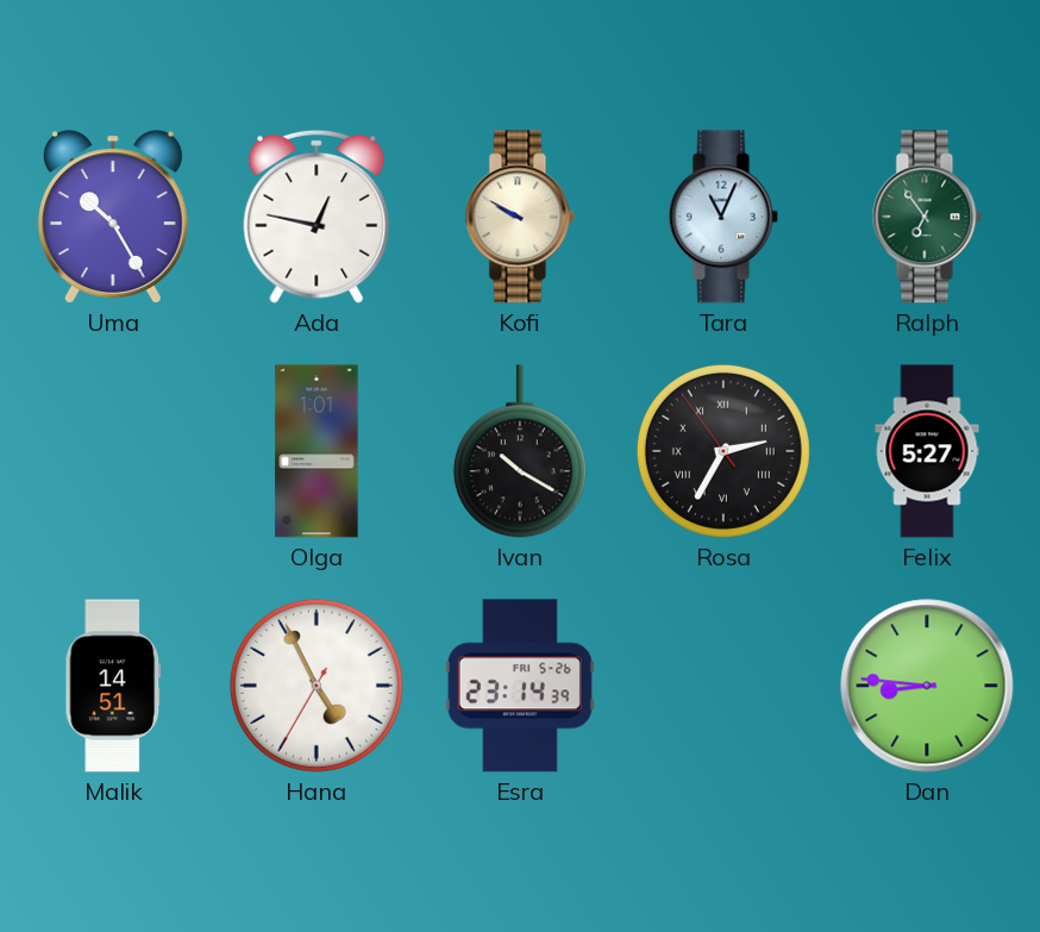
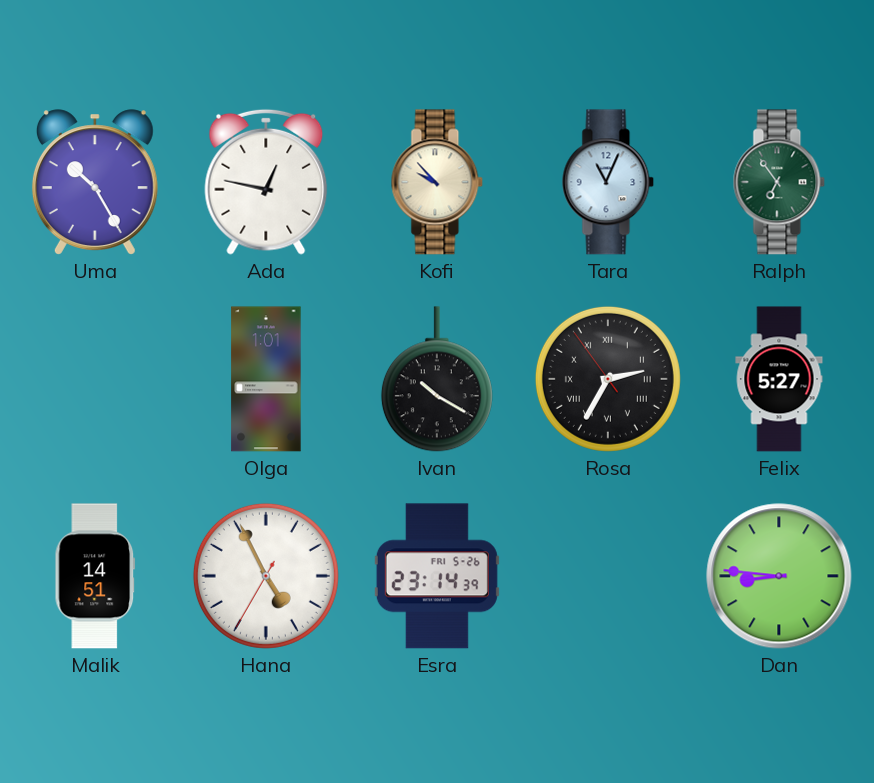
Kofi: 9:50 -> 9:53
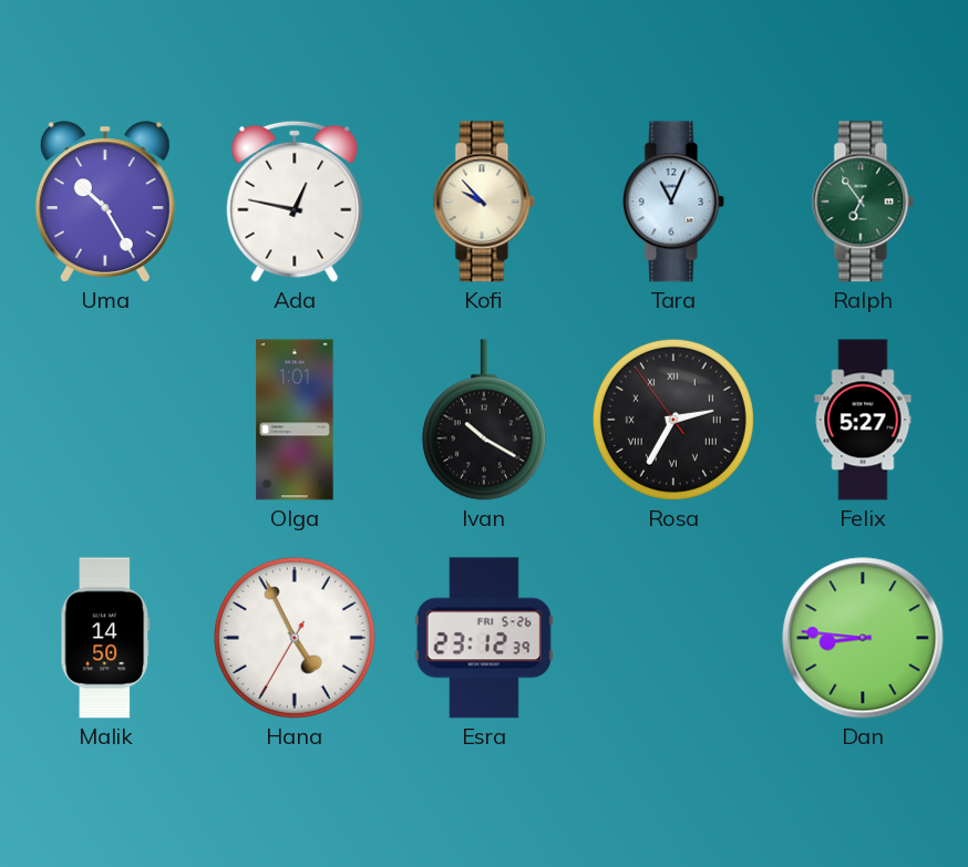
Malik: 14:51 -> 14:50
Esra: 23:14 -> 23:12
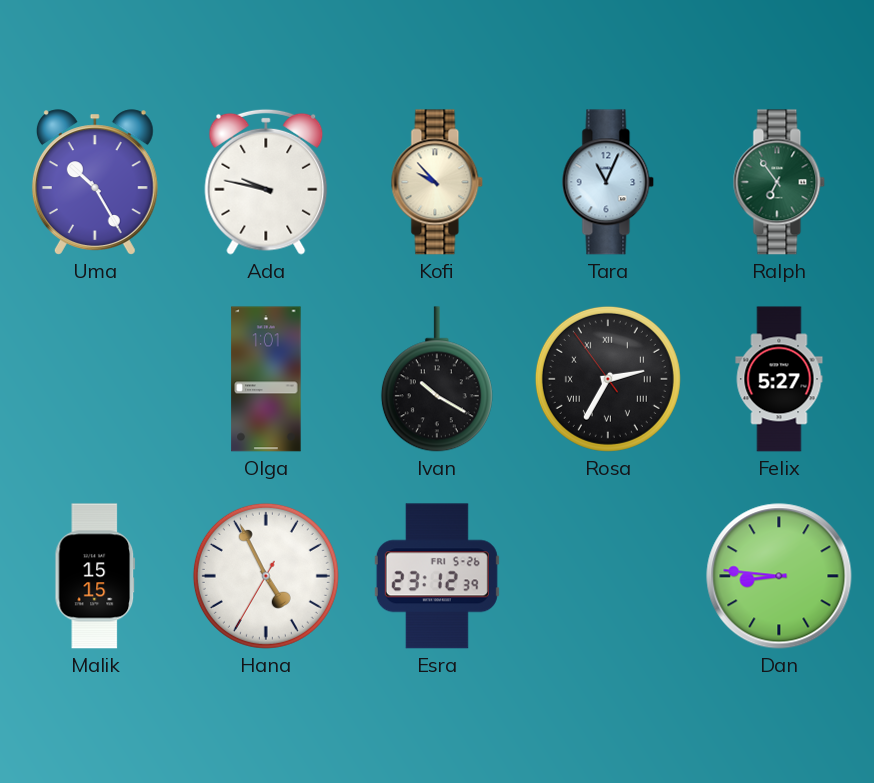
Ada: 12:47 -> 9:47
Malik: 14:50 -> 15:15
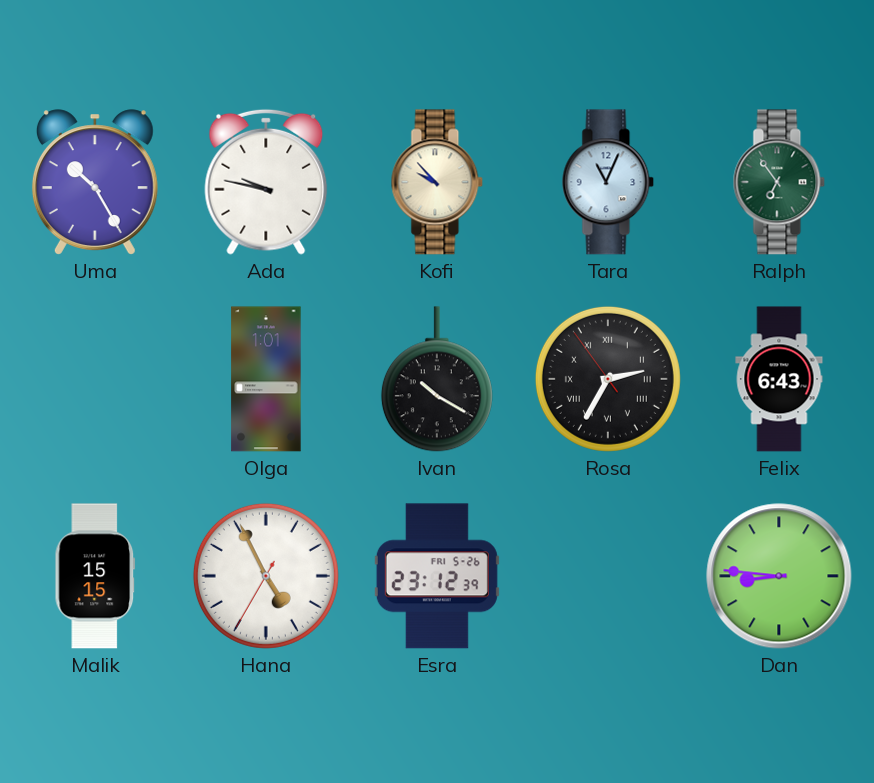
Felix: 5:27 -> 6:43
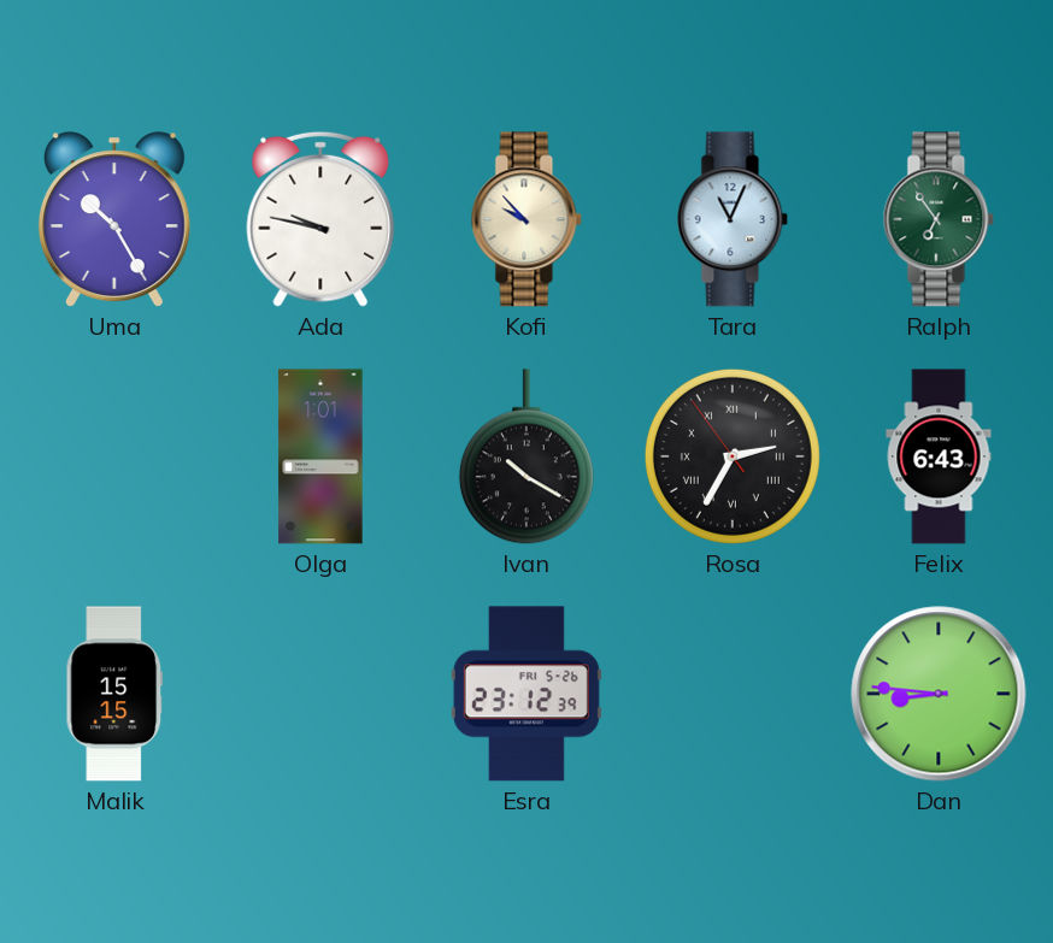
Hana: 4:55 -> none
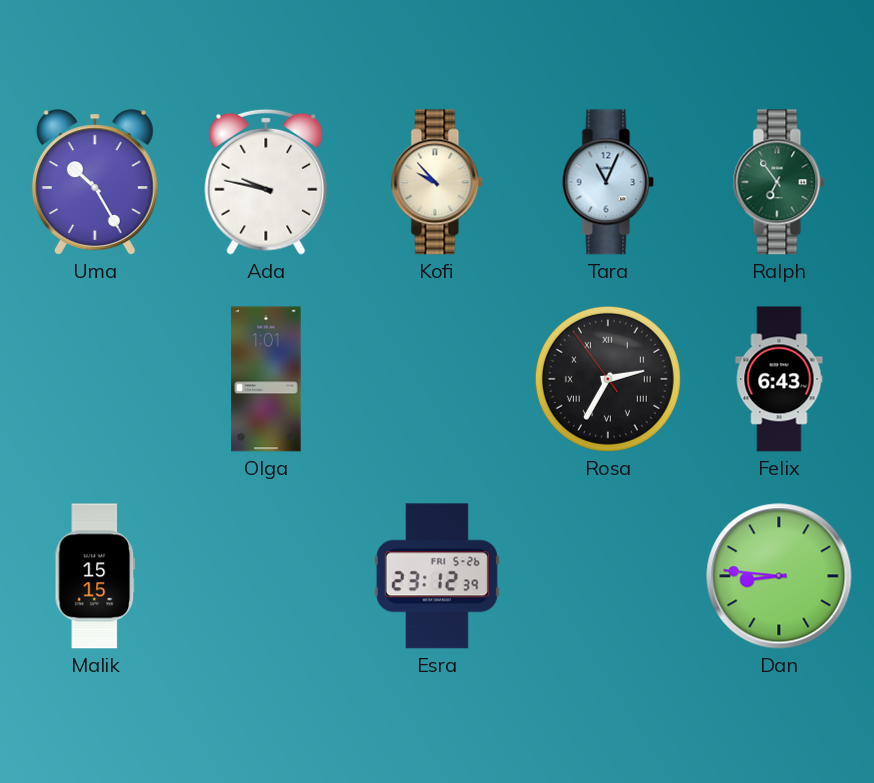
Ivan: 10:20 -> none
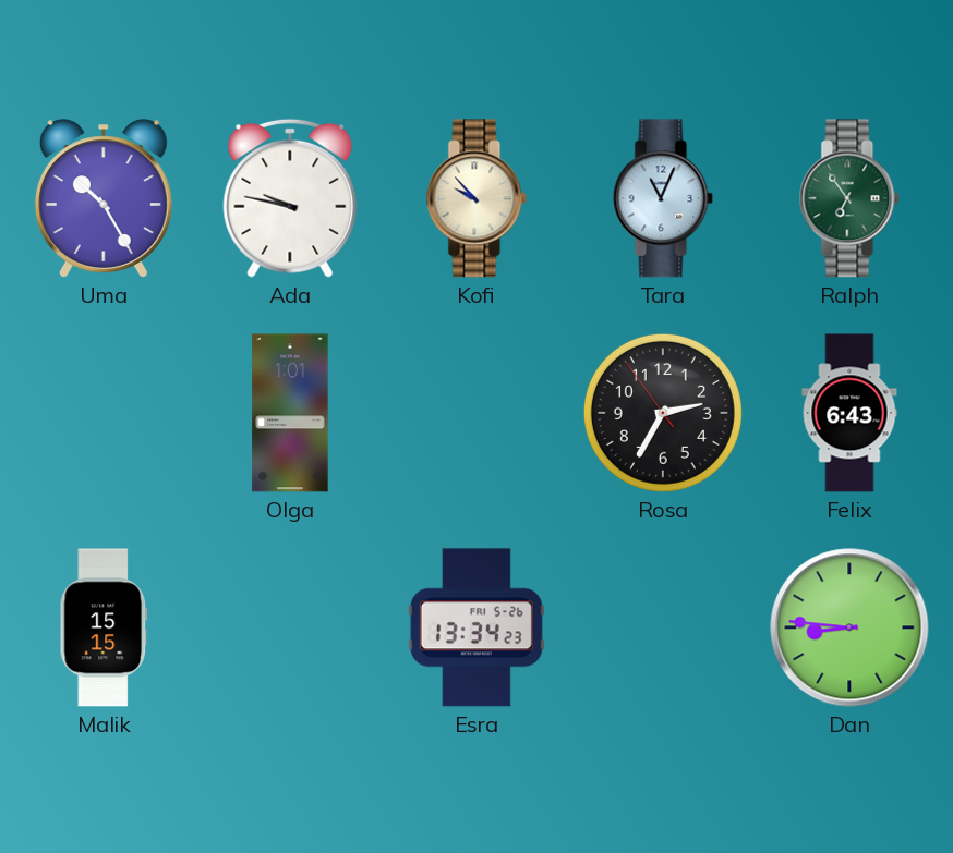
Rosa numerals: Roman -> Arabic
Esra: 23:12 -> 13:34
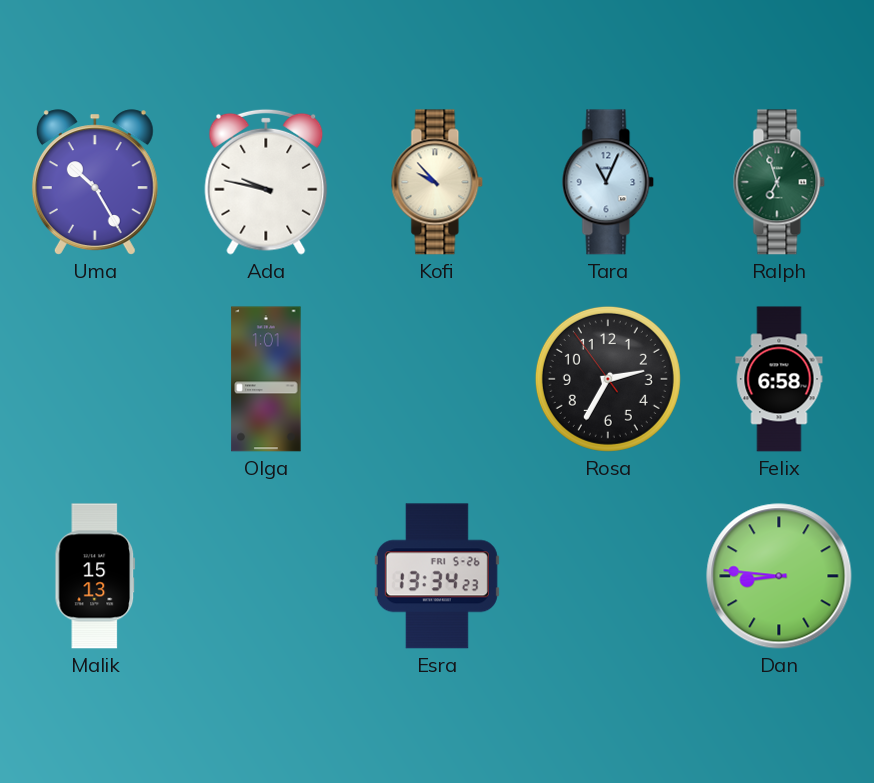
Ralph: 6:54 -> 6:57
Felix: 6:43 -> 6:58
Malik: 15:15 -> 15:13
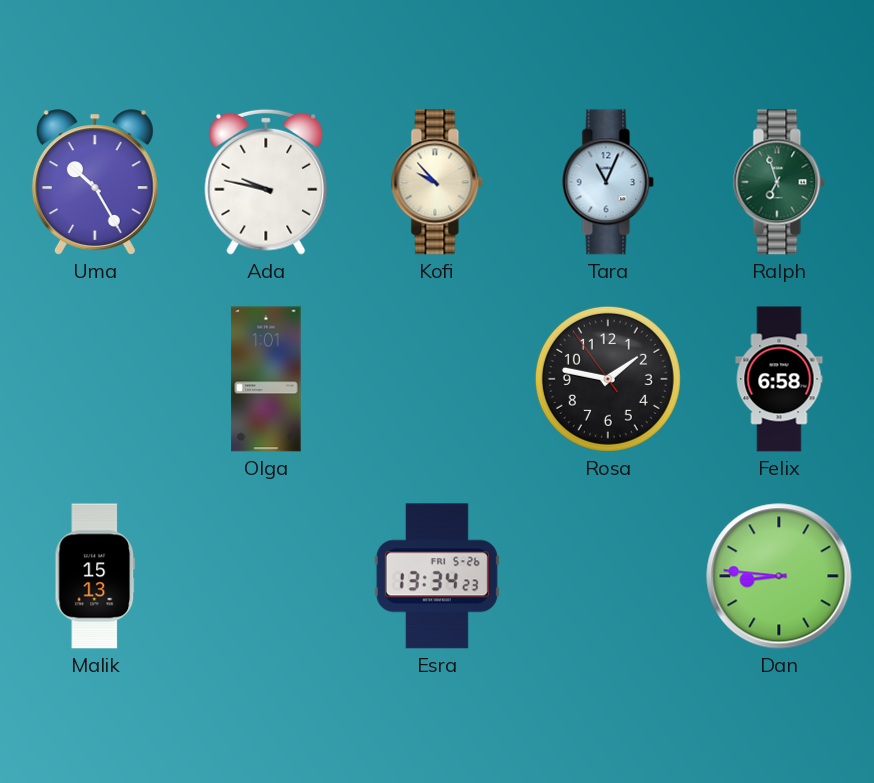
Rosa: 2:34 -> 1:46
